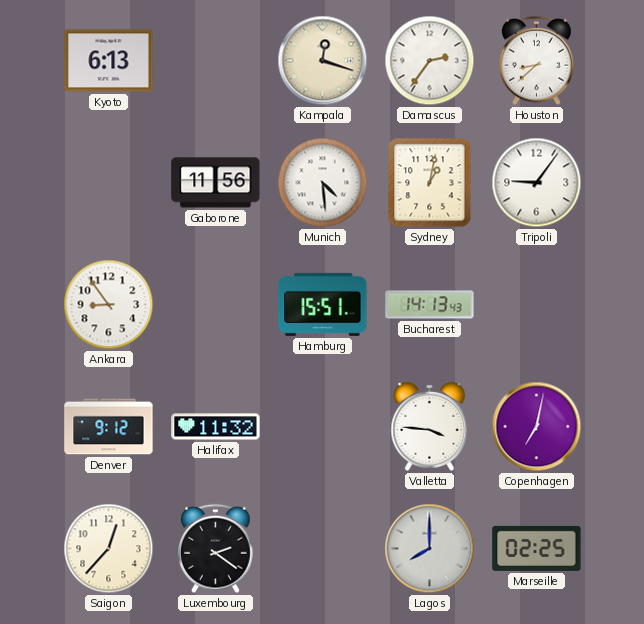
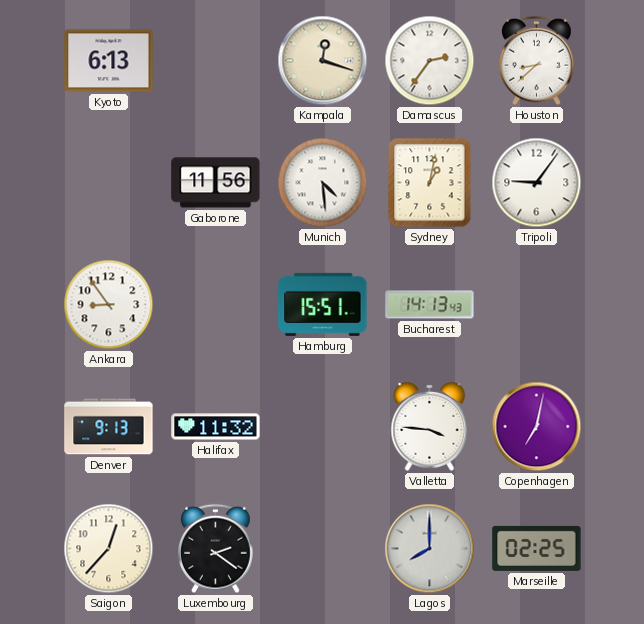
Denver: 9:12 -> 9:13
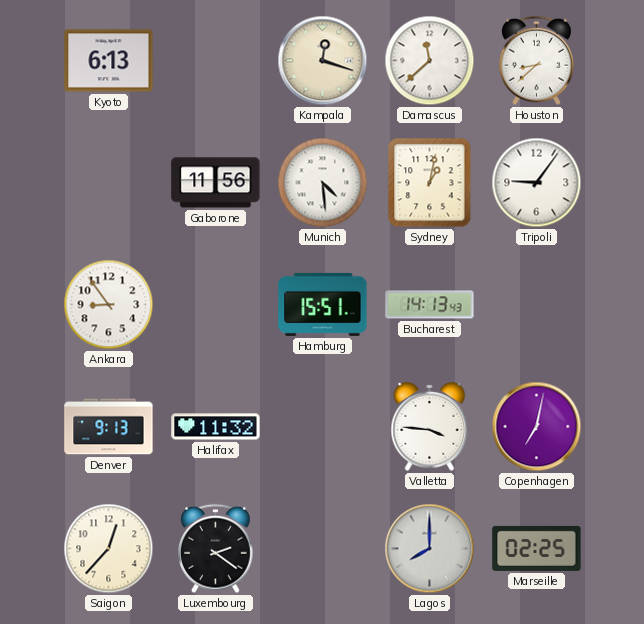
Damascus: 2:36 -> 11:38
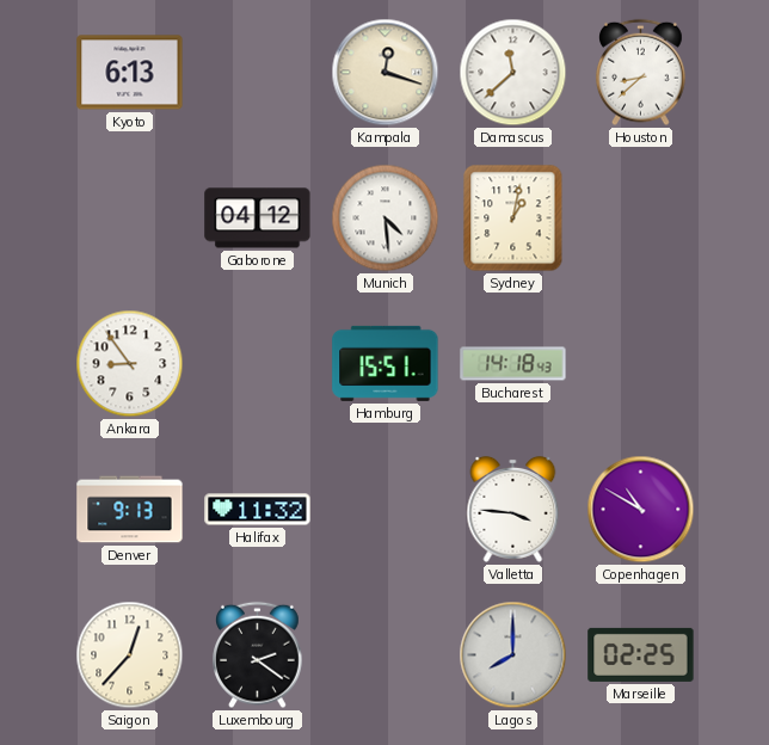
Gaborone: 11:56 -> 04:12
Tripoli: 9:06 -> none
Bucharest: 14:13 -> 14:18
Copenhagen: 7:02 -> 10:50
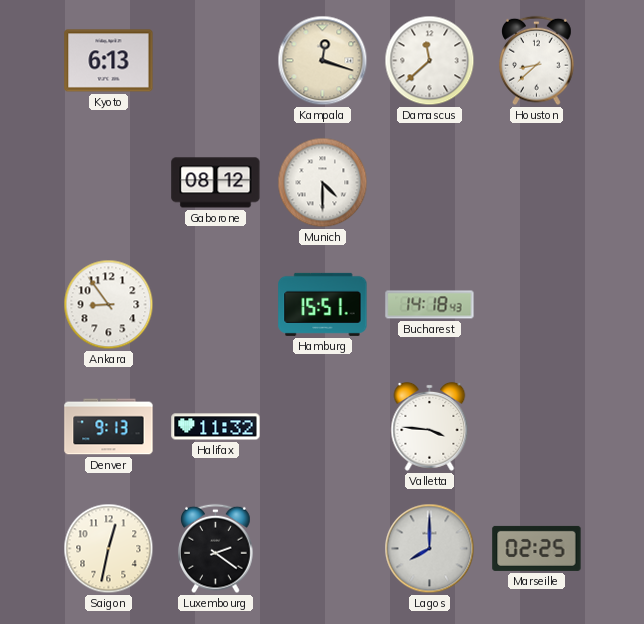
Gaborone: 04:12 -> 08:12
Munich: 4:29 -> 4:30
Sydney: 1:02 -> none
Copenhagen: 10:50 -> none
Saigon: 12:37 -> 12:32
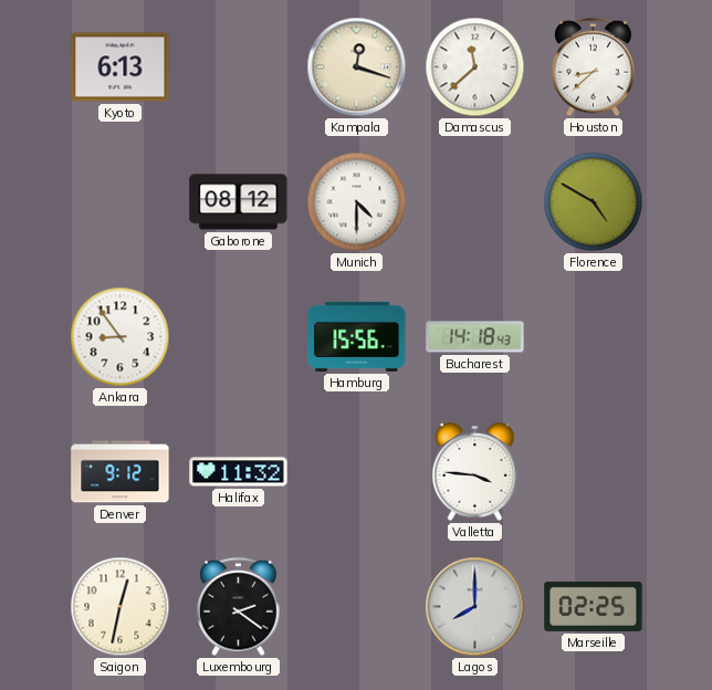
Florence: none -> 4:50
Hamburg: 15:51 -> 15:56
Denver: 9:13 -> 9:12
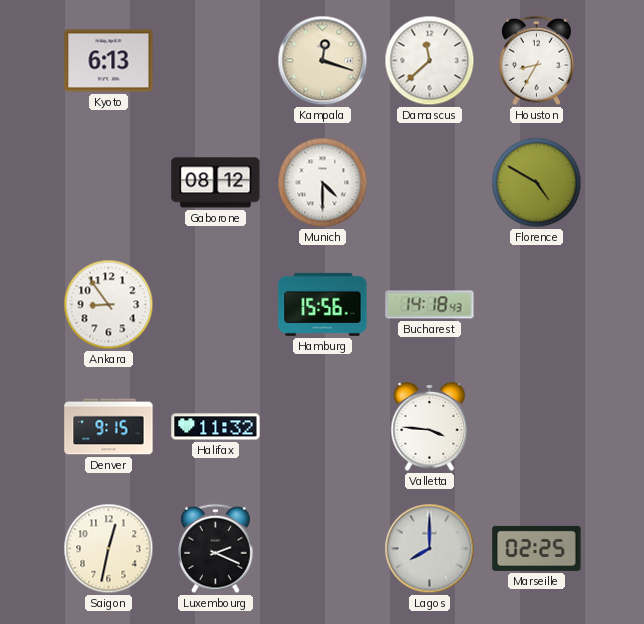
Houston: 8:38 -> 8:35
Denver: 9:12 -> 9:15
Luxembourg: 2:21 -> 2:19
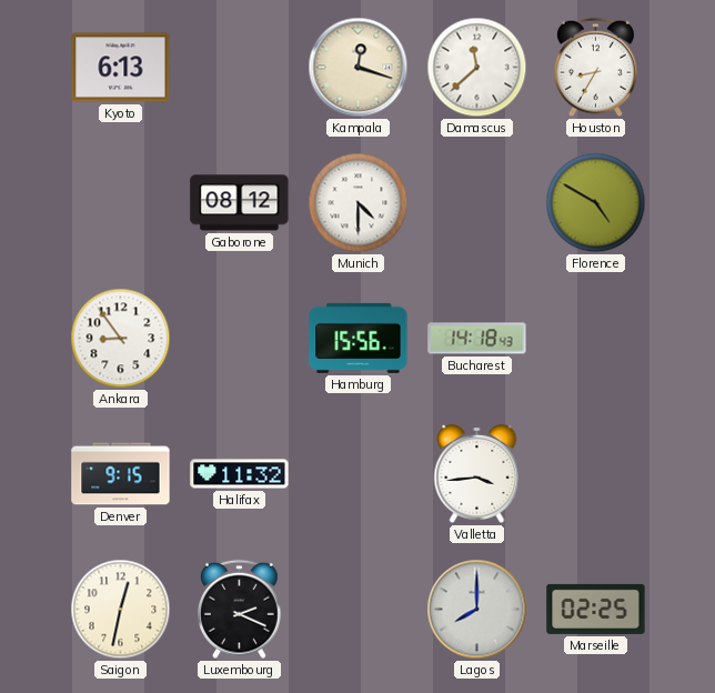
Valletta: 3:46 -> 3:44
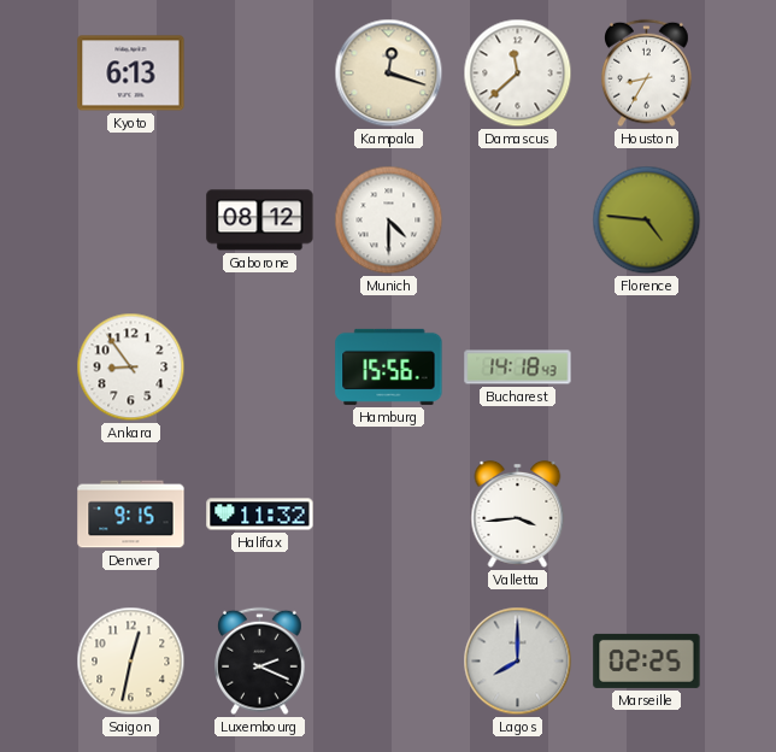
Florence: 4:50 -> 4:46
